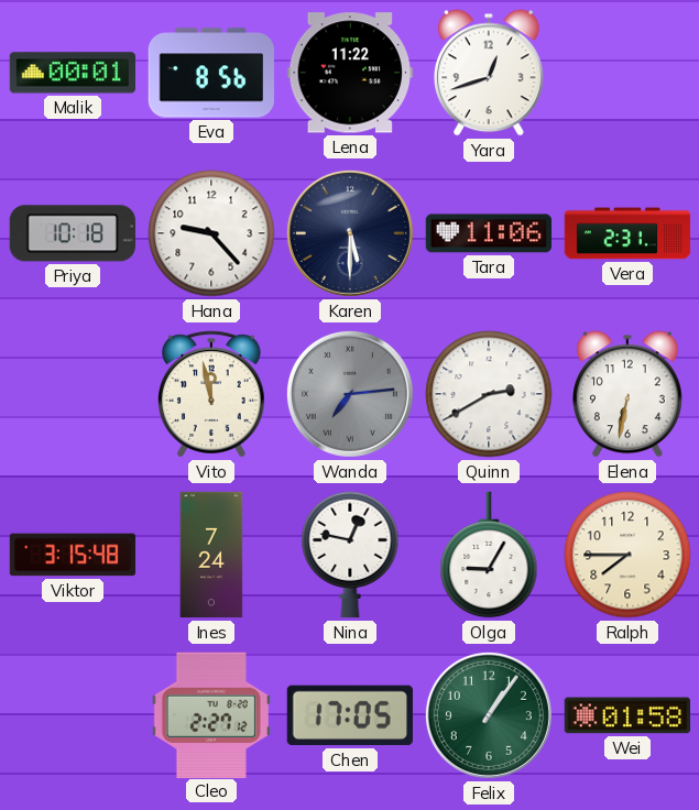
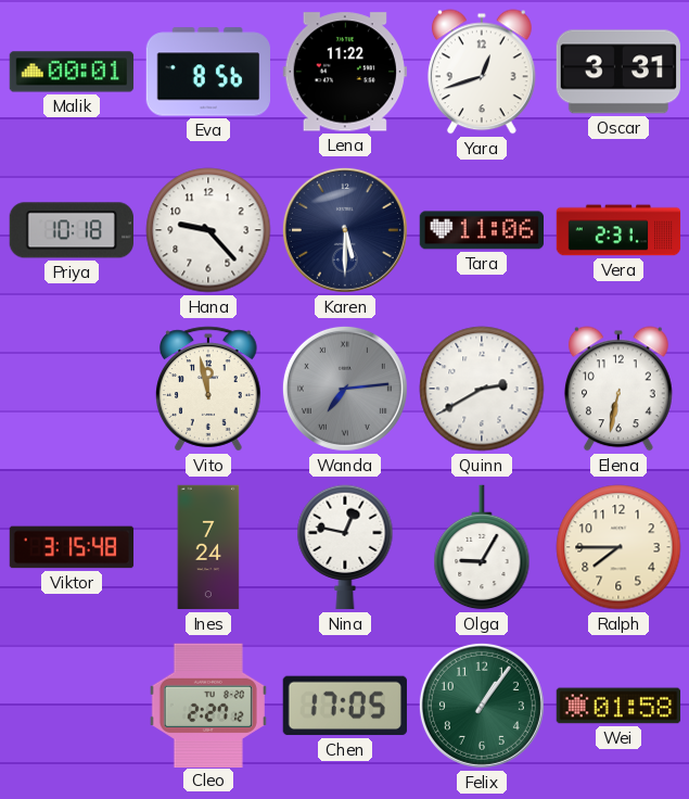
Oscar: none -> 3:31
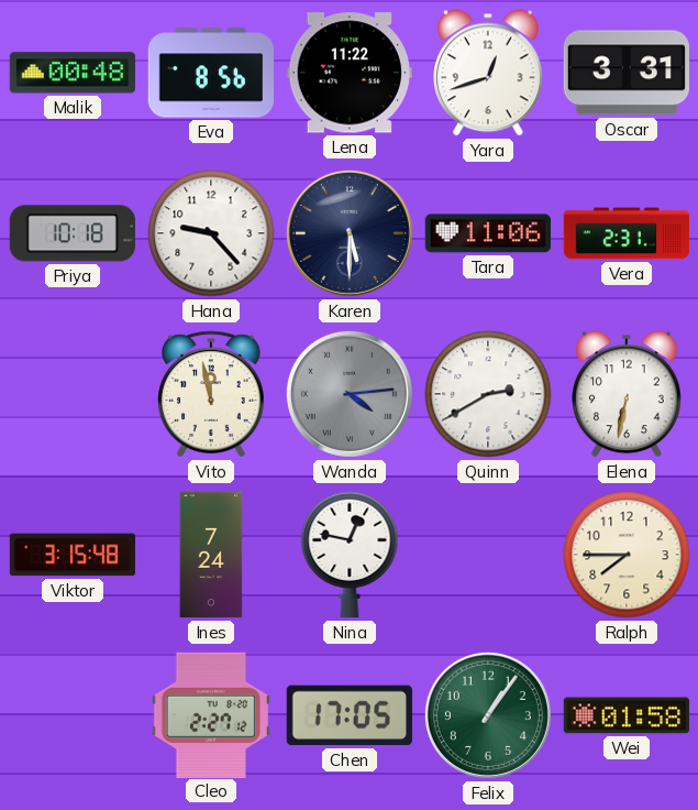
Malik: 00:01 -> 00:48
Wanda: 7:14 -> 4:14
Olga: 9:05 -> none
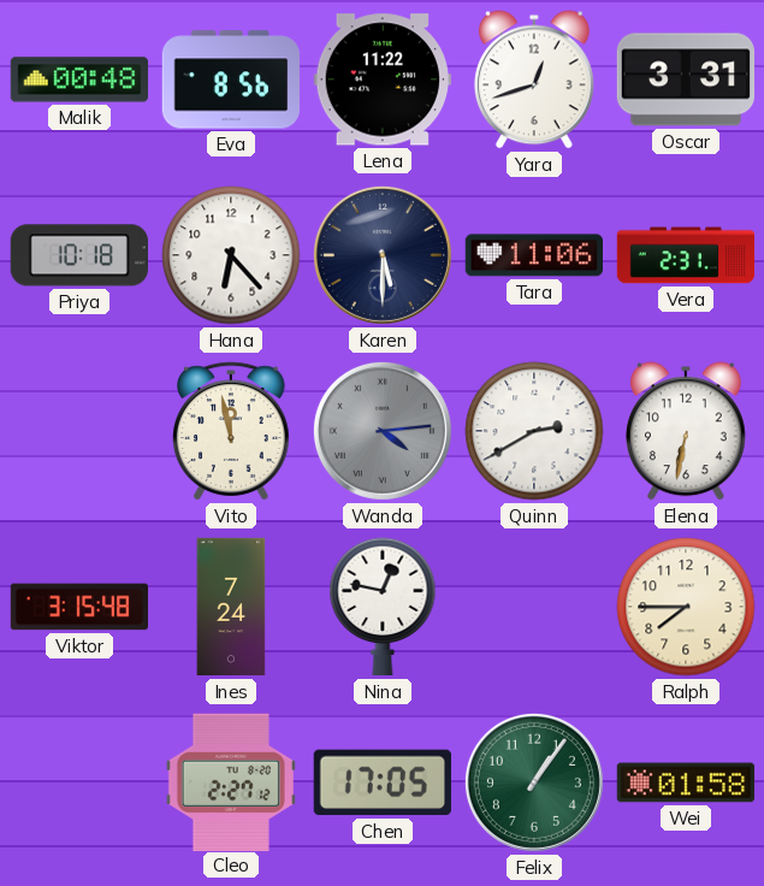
Hana: 9:23 -> 6:23
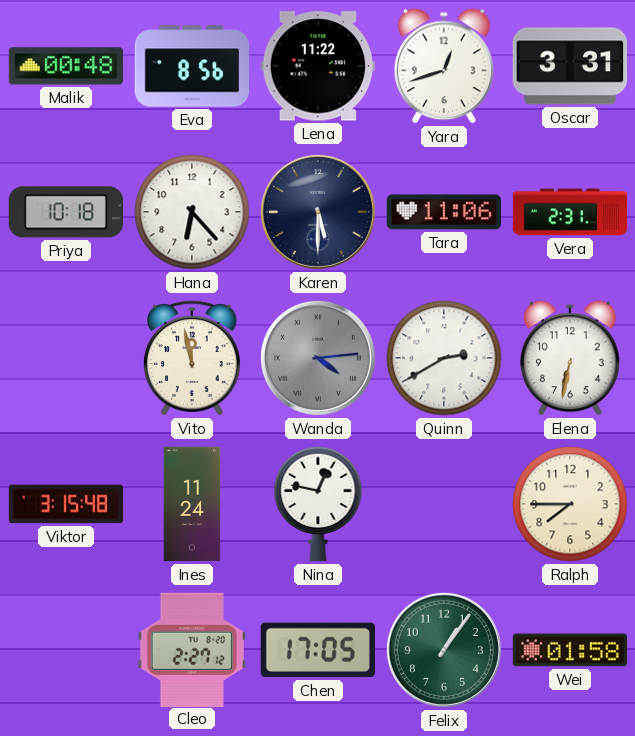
Ines: 7:24 -> 11:24
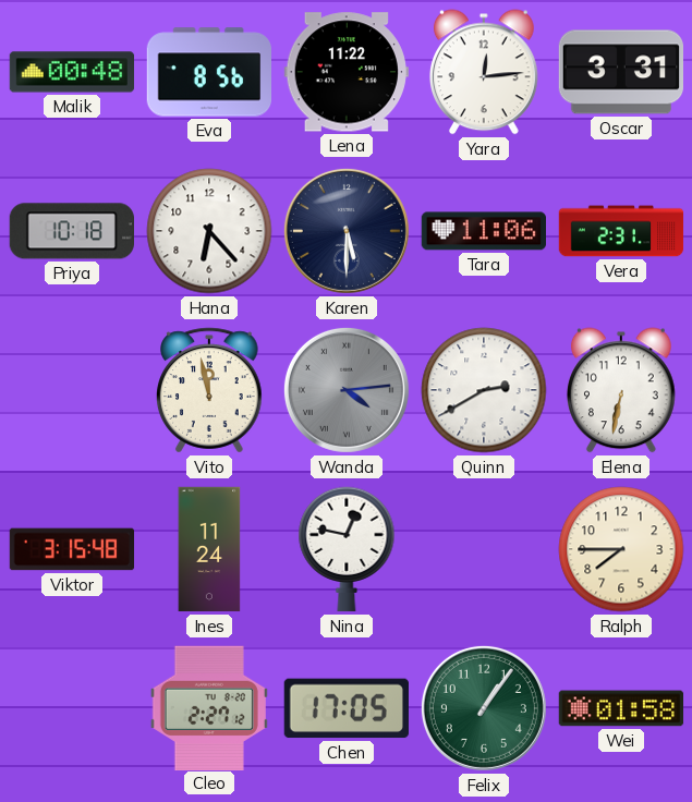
Yara: 12:42 -> 12:14
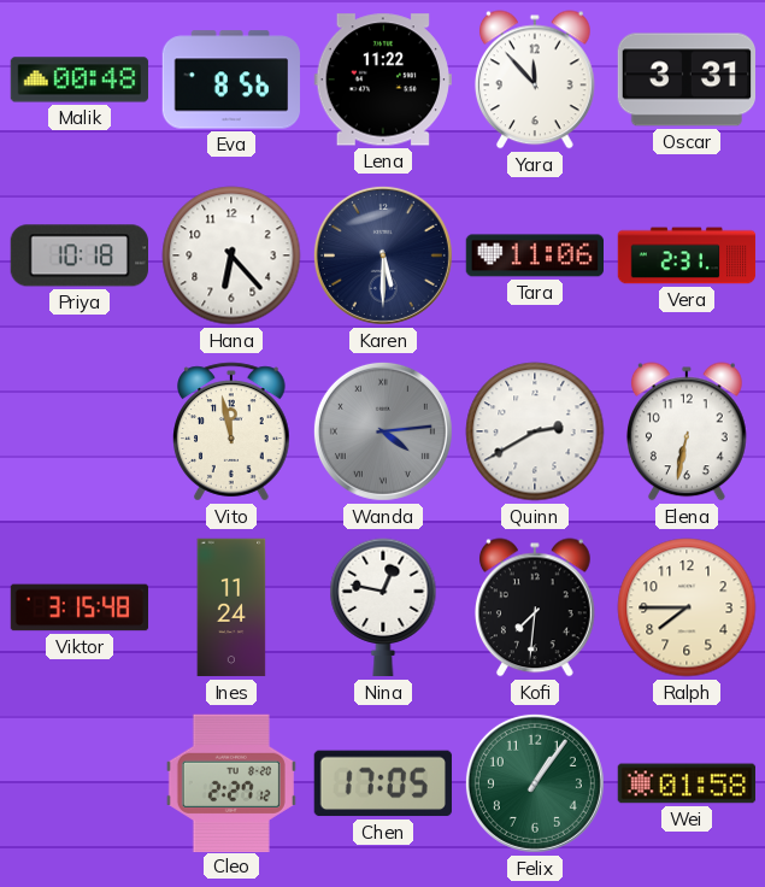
Yara: 12:14 -> 11:53
Kofi: none -> 7:31
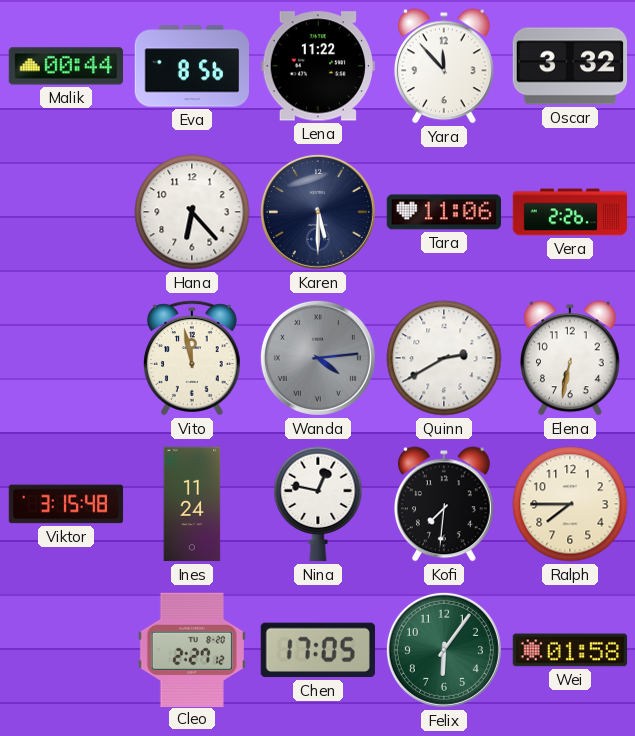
Malik: 00:48 -> 00:44
Oscar: 3:31 -> 3:32
Priya: 10:18 -> none
Vera: 2:31 -> 2:26
Felix: 1:06 -> 6:06
